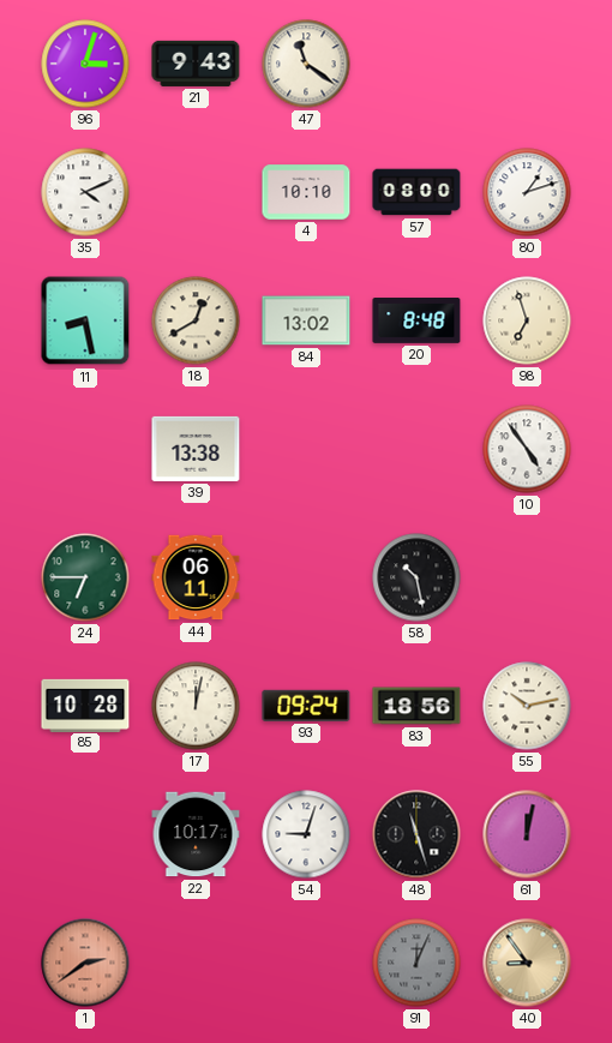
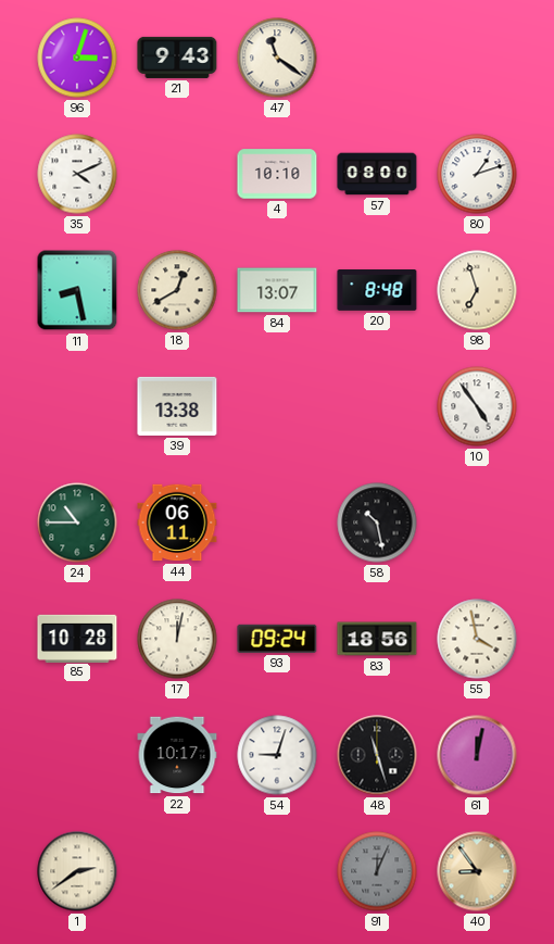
84: 13:02 -> 13:07
24: 6:45 -> 10:45
55: 10:13 -> 3:58
1 dial: salmon -> cream
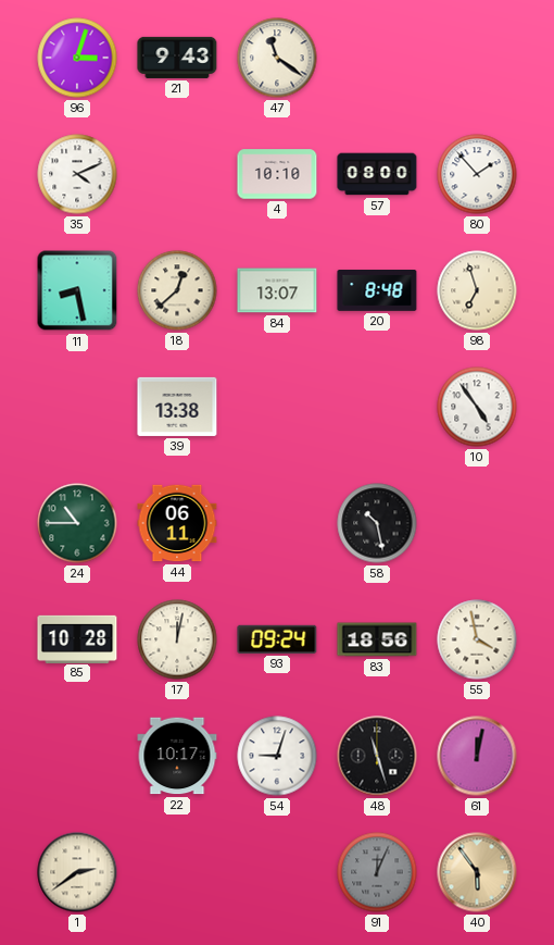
80: 1:12 -> 1:53
18: 12:40 -> 12:38
40: 8:54 -> 5:54
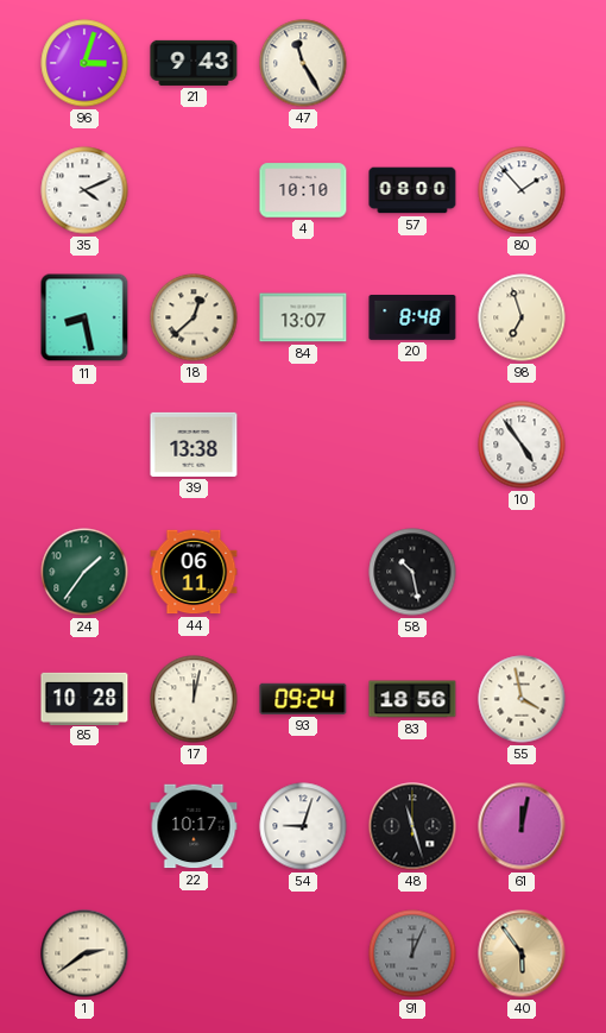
47: 11:21 -> 11:25
24: 10:45 -> 1:36
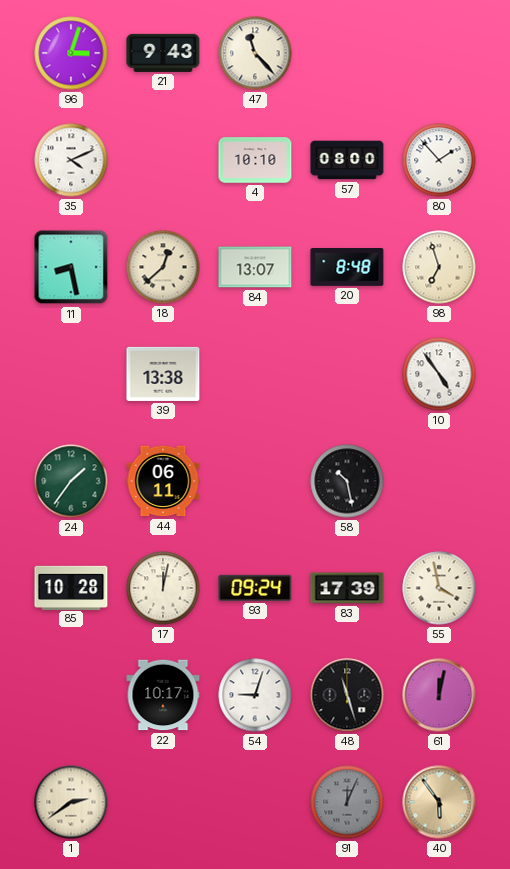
47: 11:25 -> 11:23
83: 18:56 -> 17:39
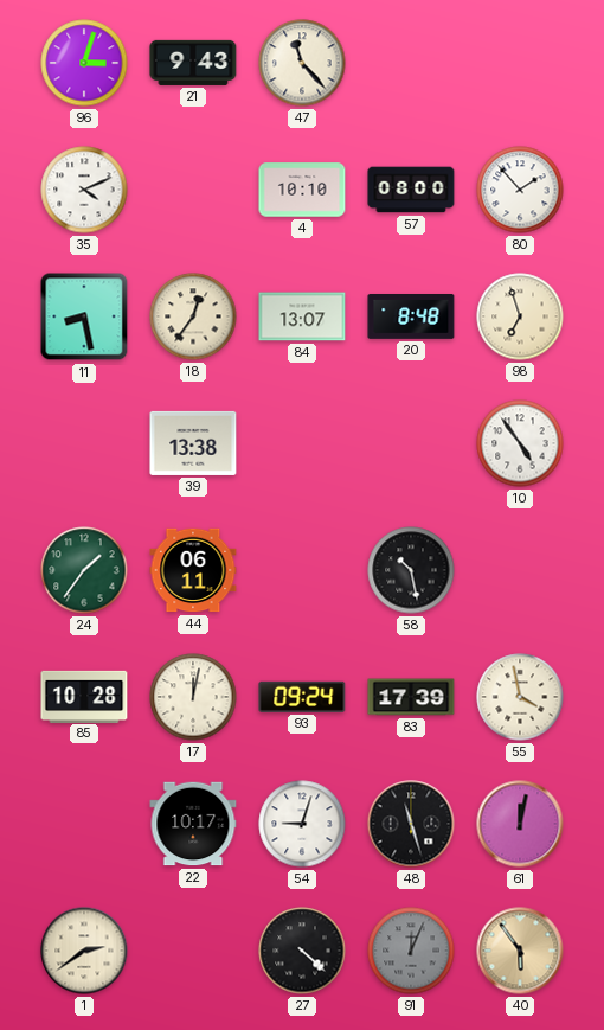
18: 12:38 -> 12:36
27: none -> 4:22
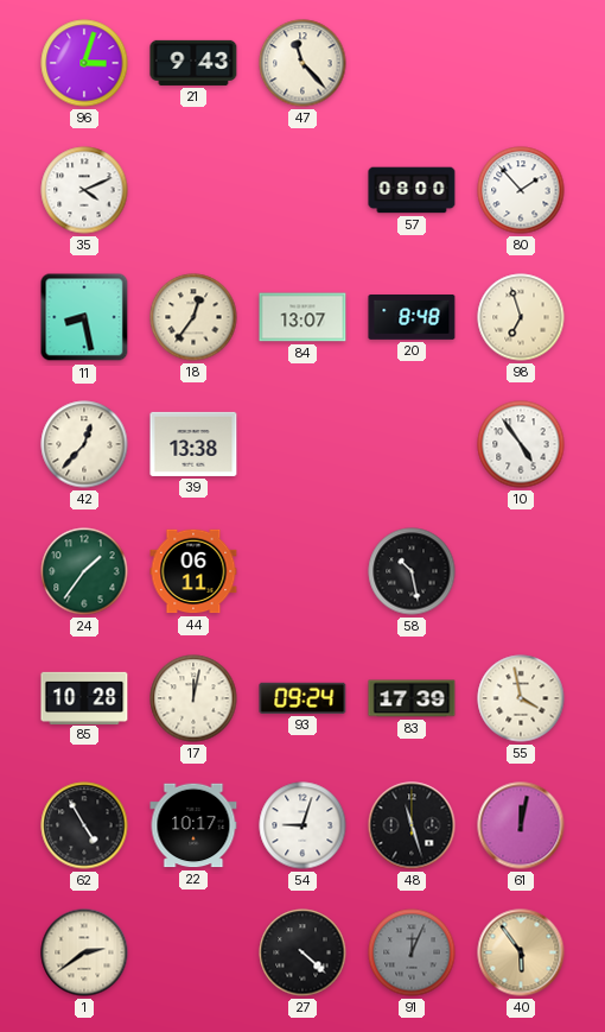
4: 10:10 -> none
42: none -> 12:37
62: none -> 4:55
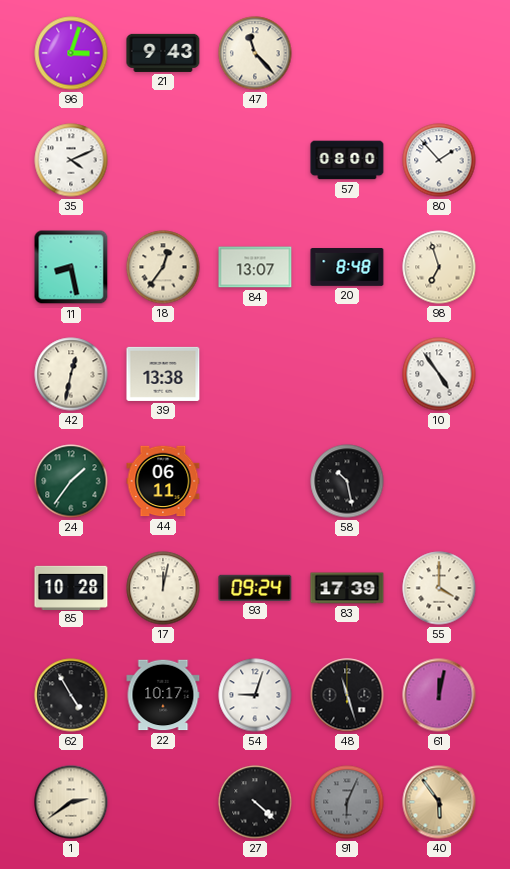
42: 12:37 -> 12:32
55: 3:58 -> 4:00
91: 12:04 -> 6:04
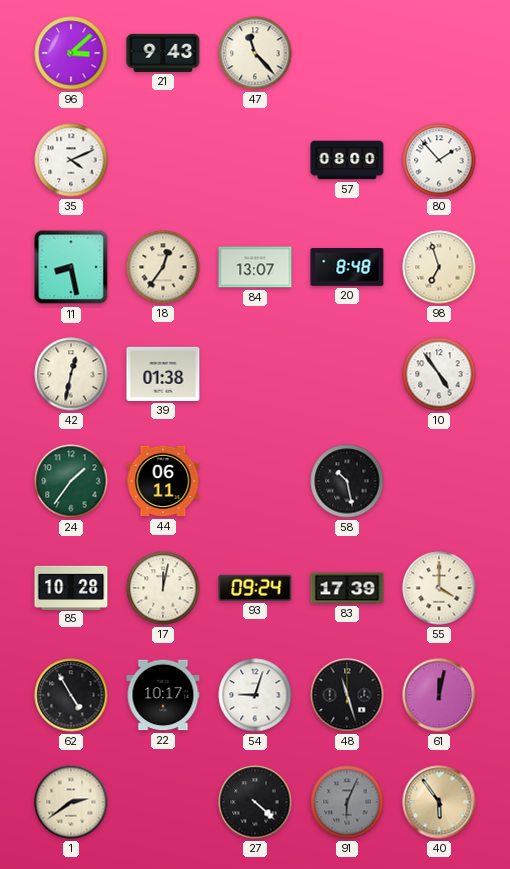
96: 3:03 -> 3:08
39: 13:38 -> 01:38
